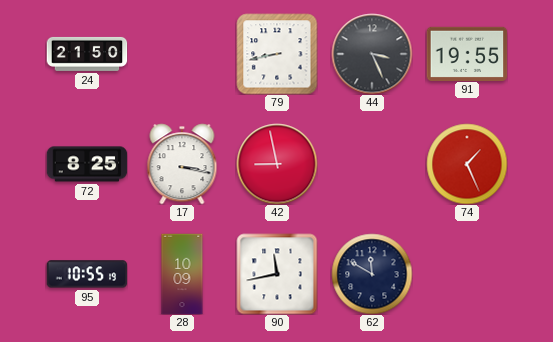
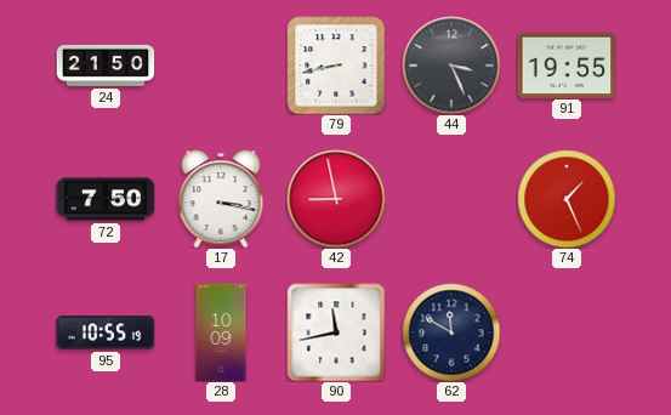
72: 8:25 -> 7:50
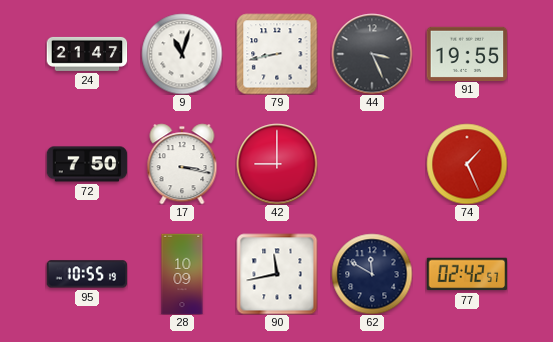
24: 21:50 -> 21:47
9: none -> 11:03
42: 8:58 -> 9:00
77: none -> 02:42
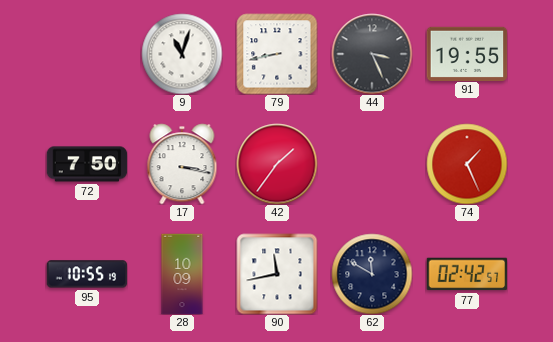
24: 21:47 -> none
42: 9:00 -> 1:36
